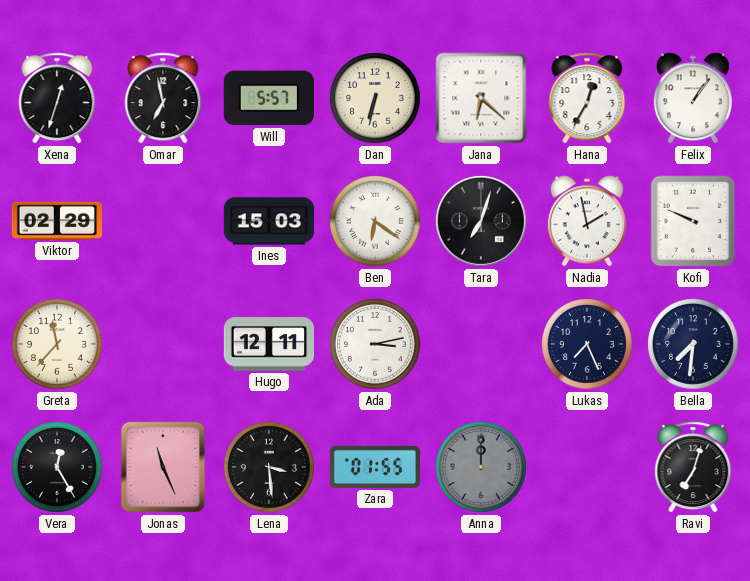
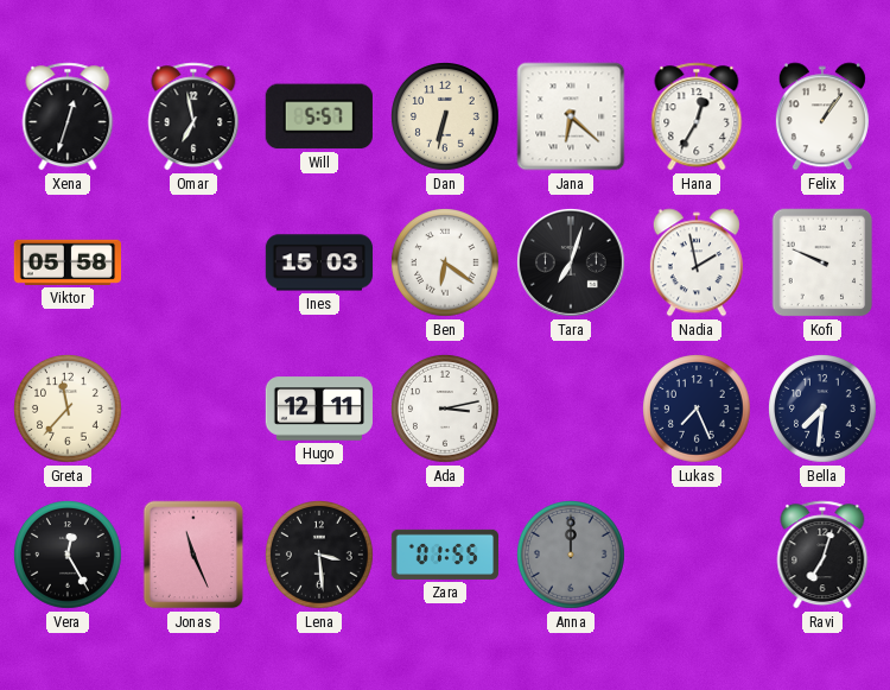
Viktor: 02:29 -> 05:58
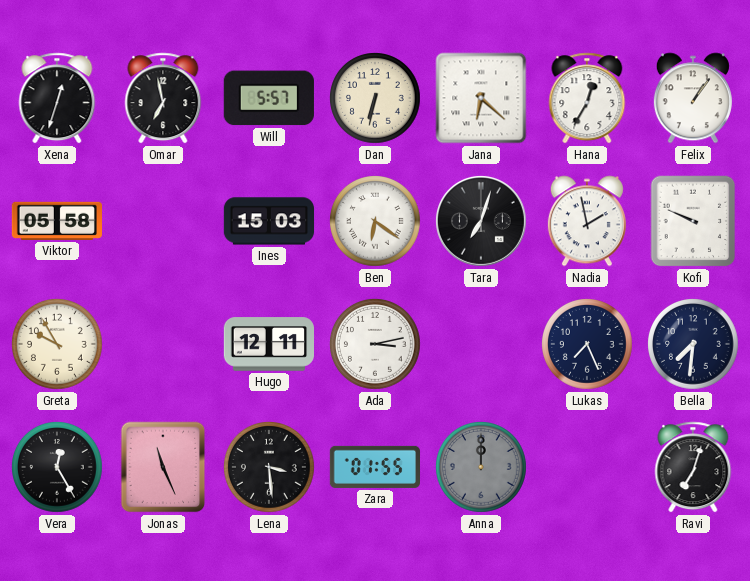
Greta: 11:37 -> 9:55
